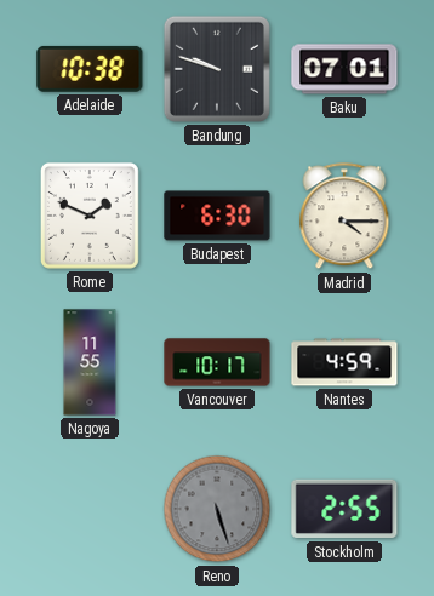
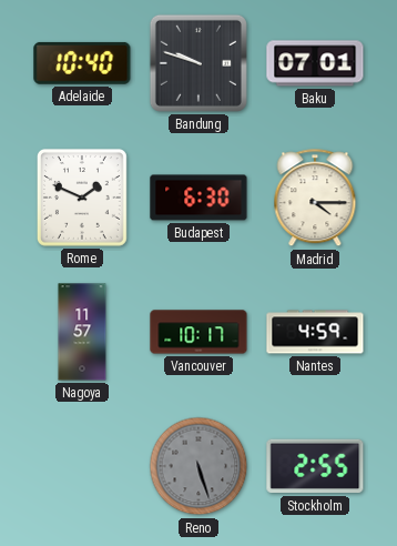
Adelaide: 10:38 -> 10:40
Nagoya: 11:55 -> 11:57
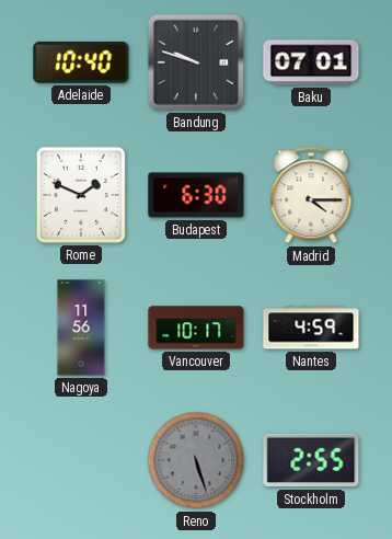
Nagoya: 11:57 -> 11:56
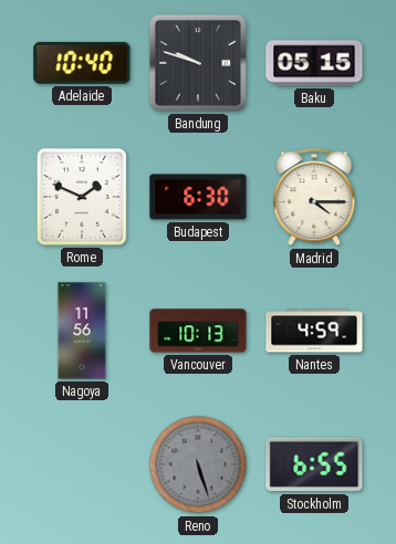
Baku: 07:01 -> 05:15
Vancouver: 10:17 -> 10:13
Stockholm: 2:55 -> 6:55
